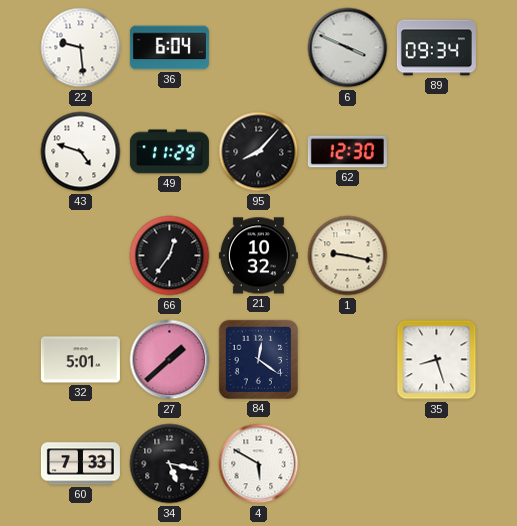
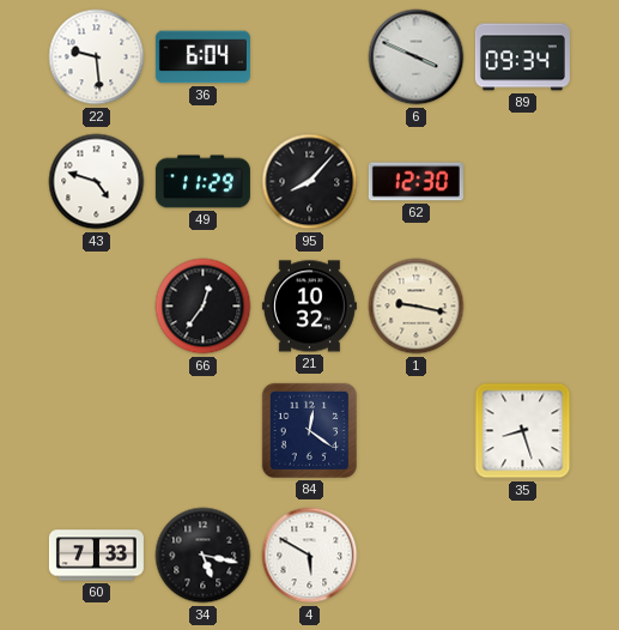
32: 5:01 -> none
27: 1:38 -> none
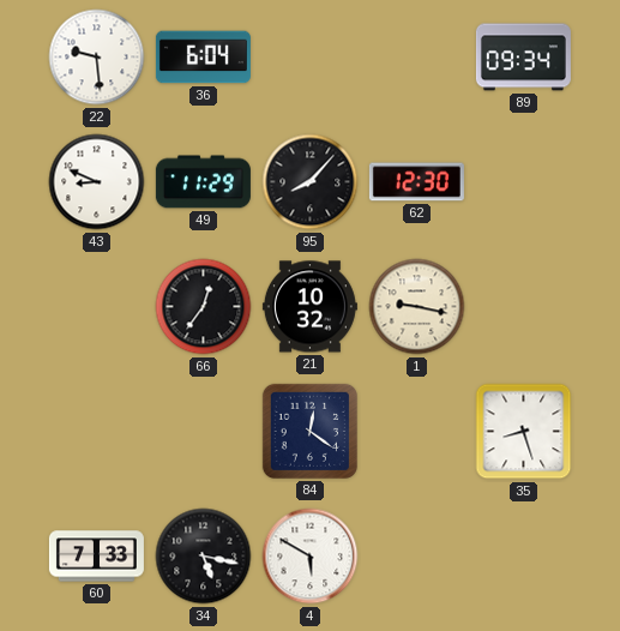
6: 3:49 -> none
43: 4:48 -> 8:49
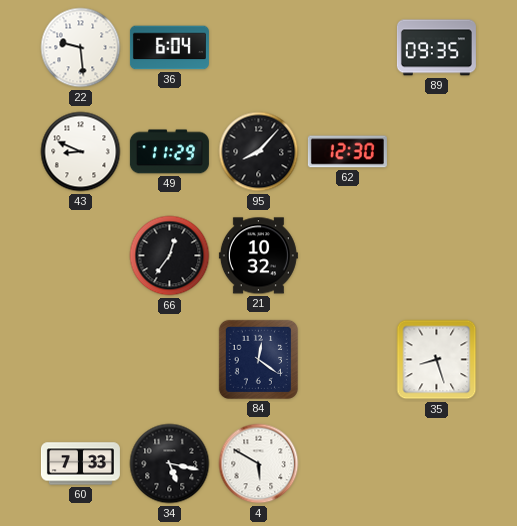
89: 09:34 -> 09:35
1: 9:17 -> none
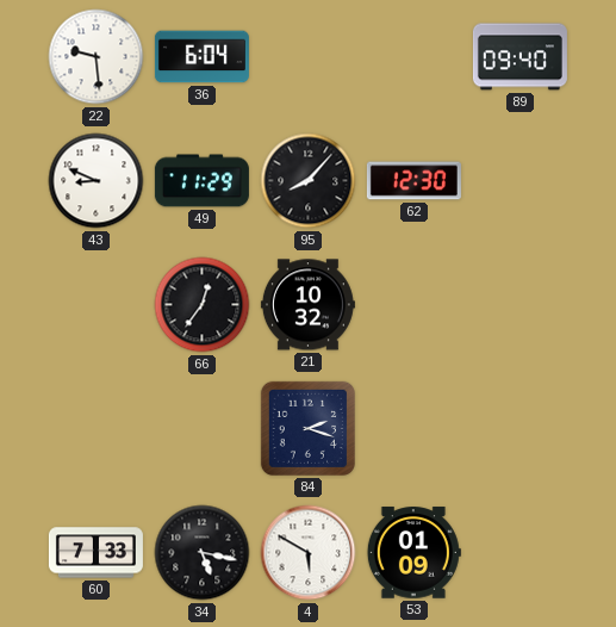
89: 09:35 -> 09:40
84: 12:21 -> 2:18
35: 8:27 -> none
53: none -> 01:09
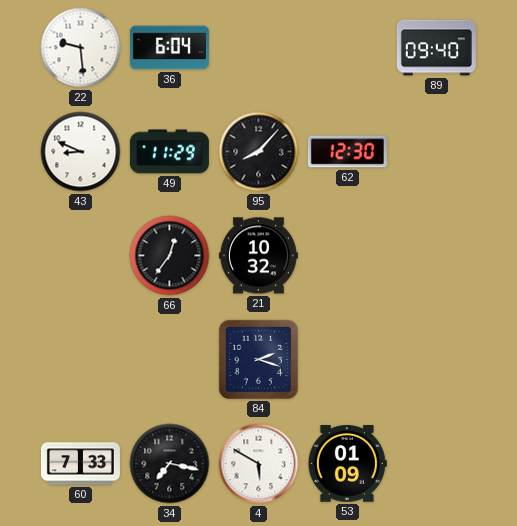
34: 5:17 -> 7:17
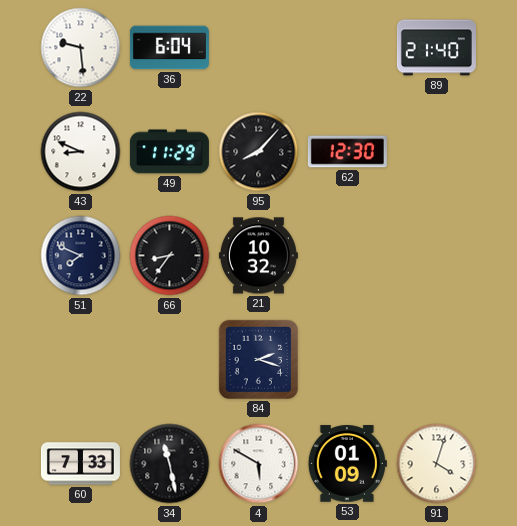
89: 09:40 -> 21:40
51: none -> 7:49
66: 12:36 -> 8:36
34: 7:17 -> 11:28
91: none -> 4:03
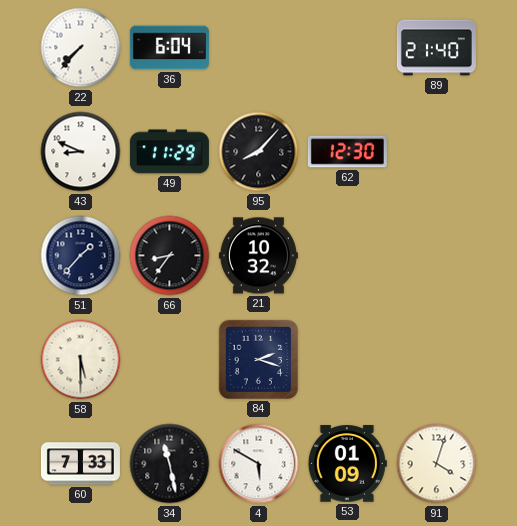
22: 9:29 -> 7:37
51: 7:49 -> 1:37
58: none -> 5:30
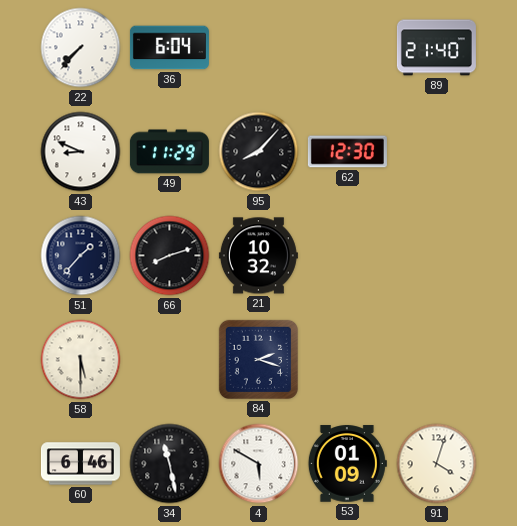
66: 8:36 -> 8:12
60: 7:33 -> 6:46
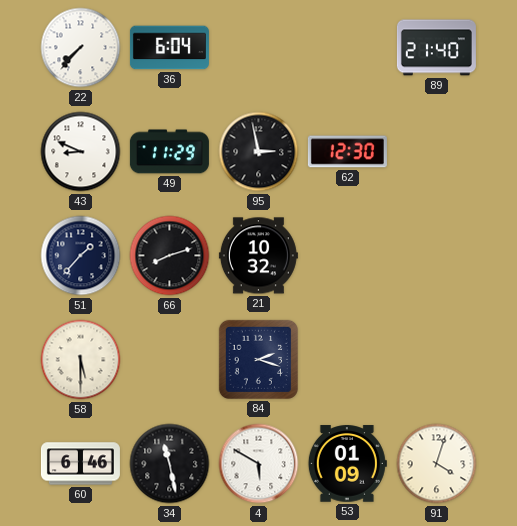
95: 8:07 -> 2:58
